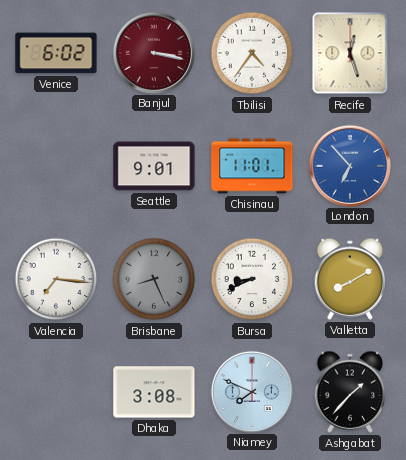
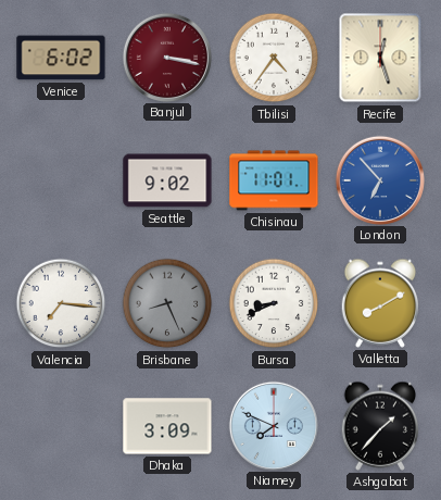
Seattle: 9:01 -> 9:02
Dhaka: 3:08 -> 3:09
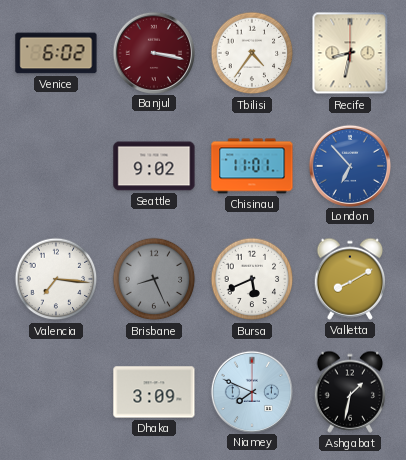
Recife: 12:27 -> 8:32
Bursa: 8:41 -> 5:41
Ashgabat: 1:37 -> 1:32
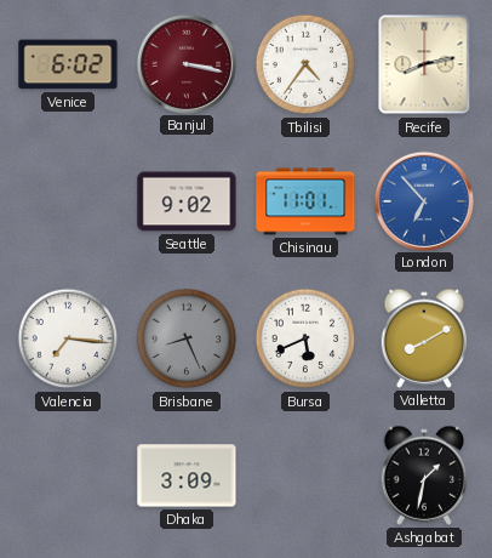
Recife: 8:32 -> 8:13
Niamey: 7:49 -> none
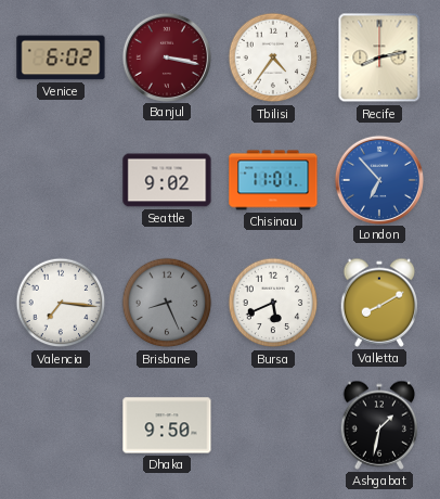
Dhaka: 3:09 -> 9:50
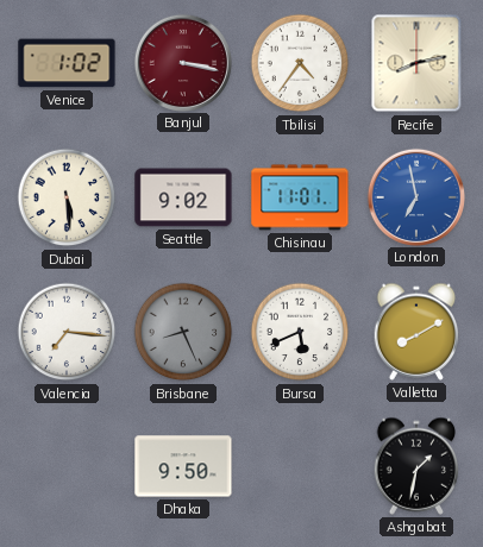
Venice: 6:02 -> 1:02
Dubai: none -> 5:29
London: 6:53 -> 6:58
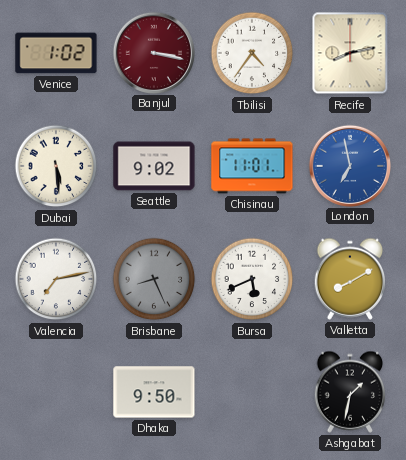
Valencia: 7:16 -> 7:13
